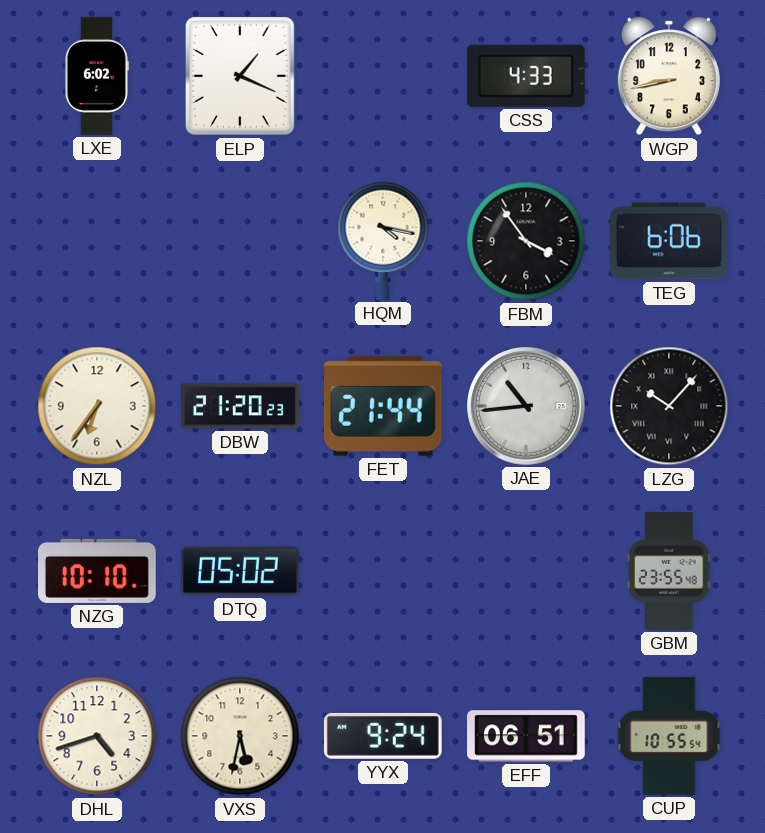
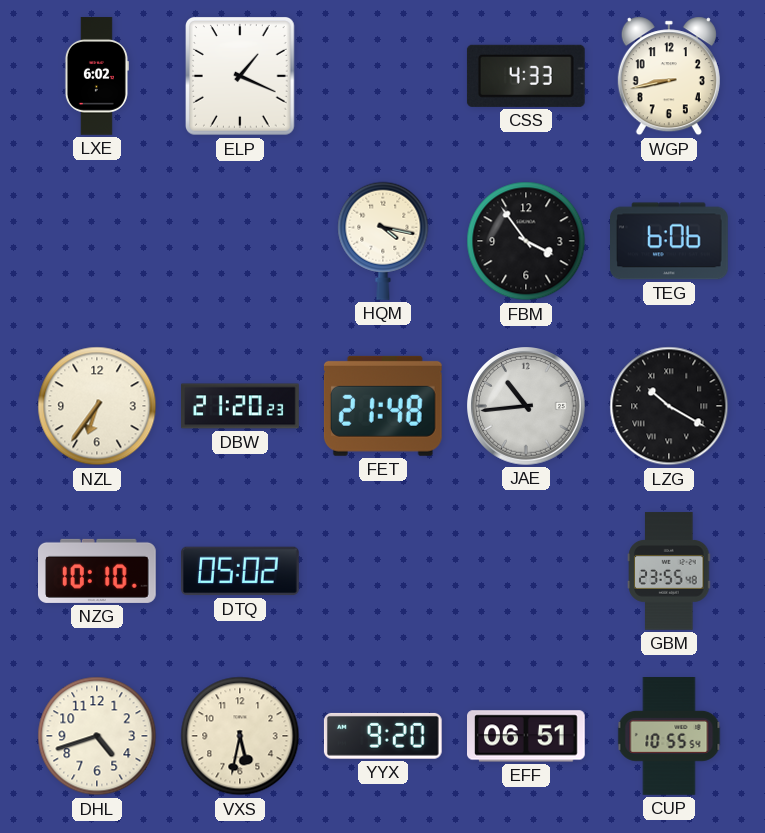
FET: 21:44 -> 21:48
LZG: 10:07 -> 10:20
YYX: 9:24 -> 9:20
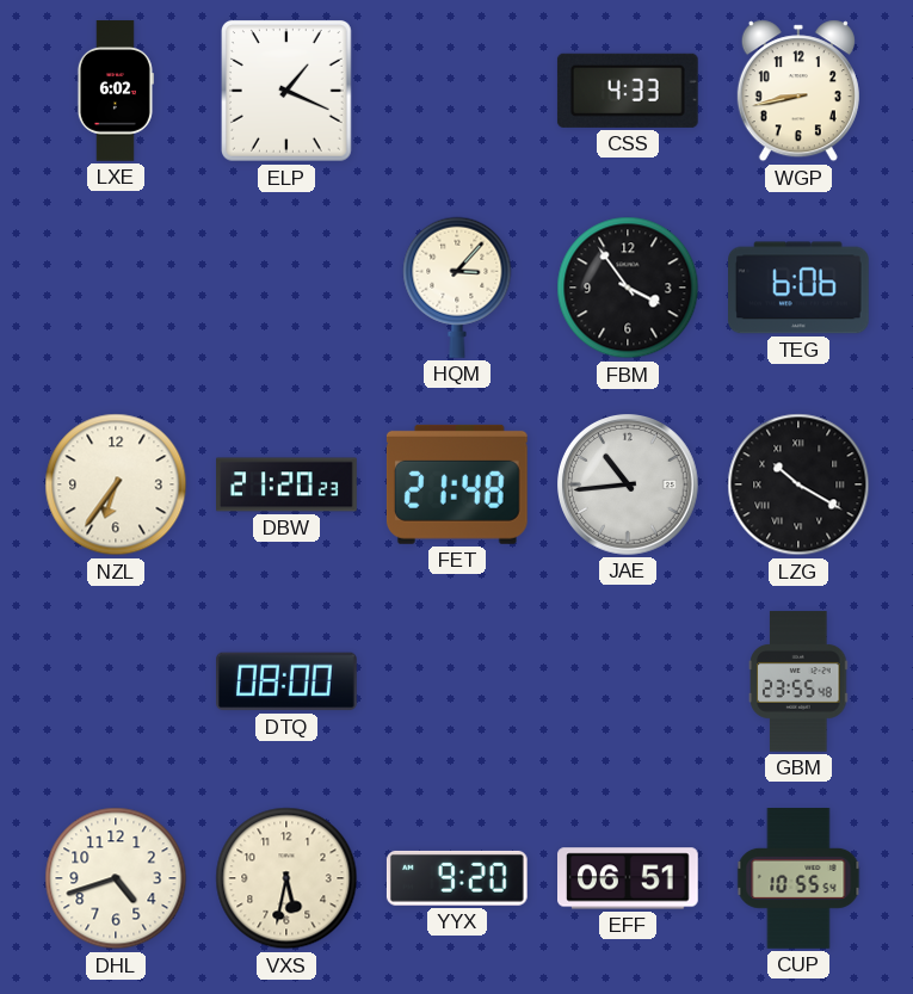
HQM: 4:17 -> 3:07
NZG: 10:10 -> none
DTQ: 05:02 -> 08:00
